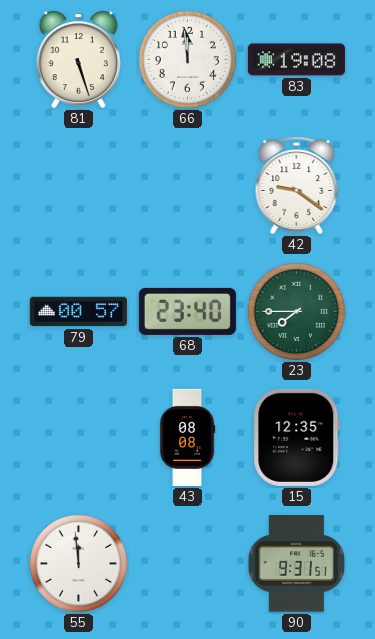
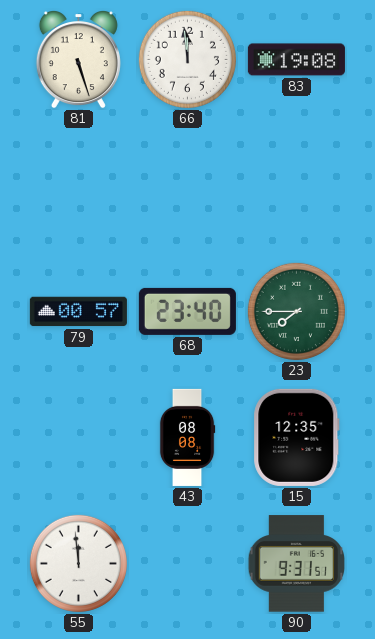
42: 9:21 -> none
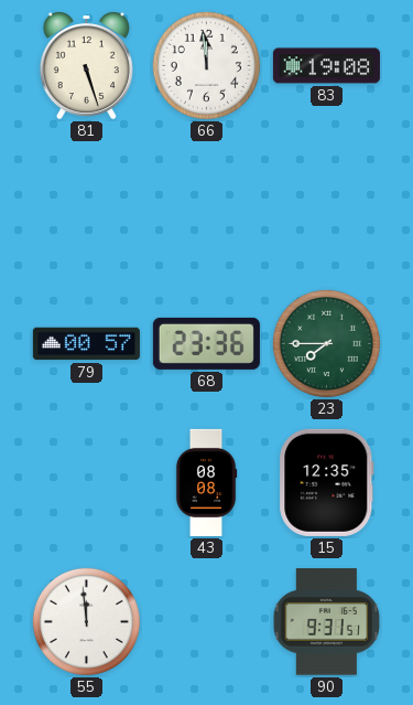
68: 23:40 -> 23:36
